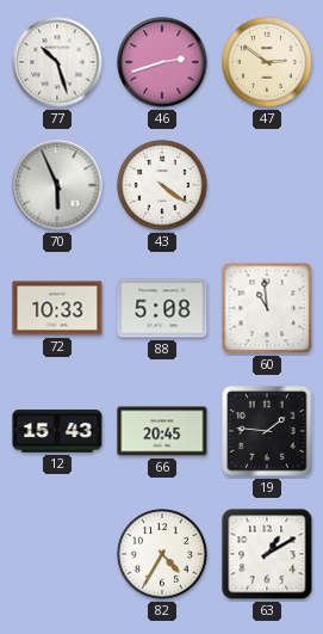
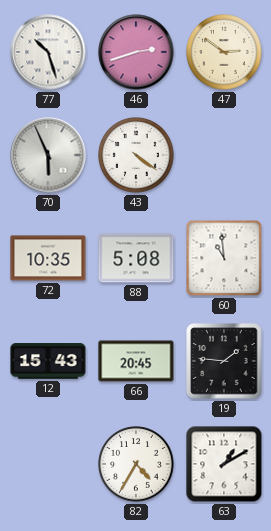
72: 10:33 -> 10:35
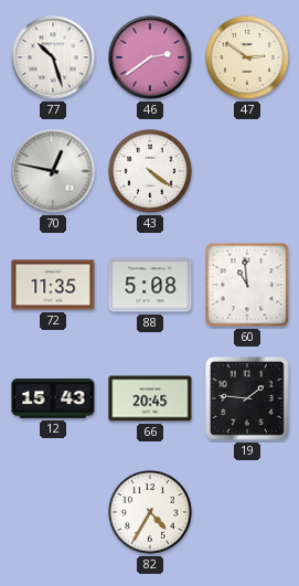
46: 2:42 -> 2:39
70: 5:56 -> 12:47
72: 10:35 -> 11:35
63: 1:10 -> none
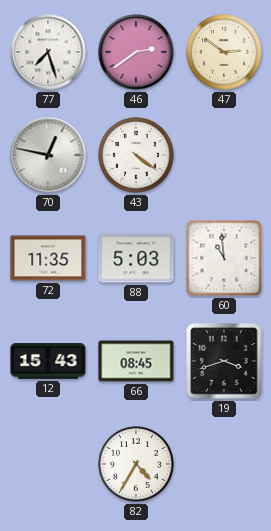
77: 10:27 -> 7:27
88: 5:08 -> 5:03
66: 20:45 -> 08:45
19: 1:46 -> 3:42
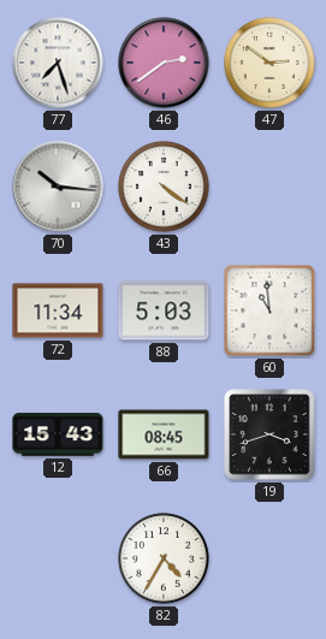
70: 12:47 -> 10:16
72: 11:35 -> 11:34
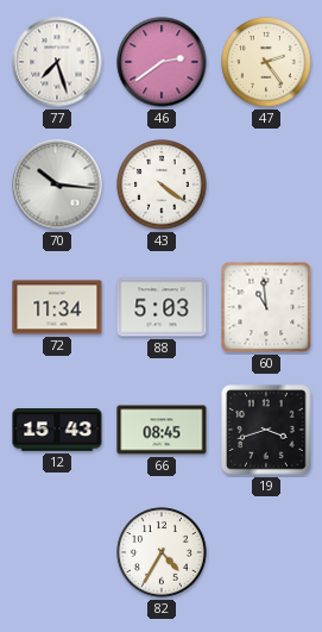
47: 2:51 -> 2:24
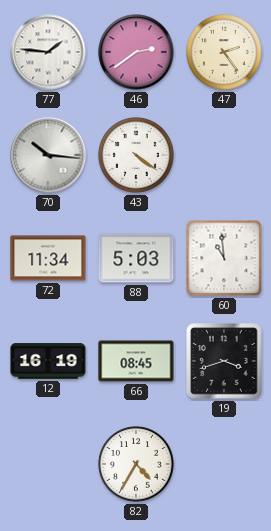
77: 7:27 -> 1:46
12: 15:43 -> 16:19
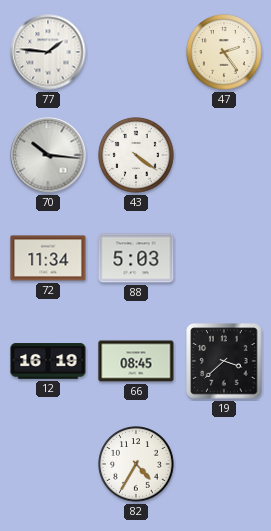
46: 2:39 -> none
60: 10:59 -> none
19: 3:42 -> 3:38
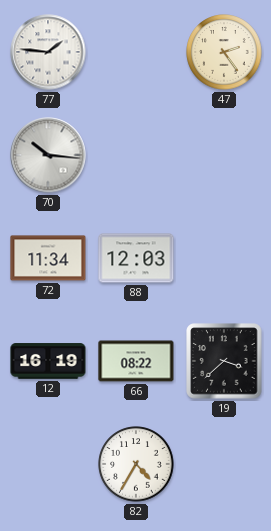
43: 4:21 -> none
88: 5:03 -> 12:03
66: 08:45 -> 08:22
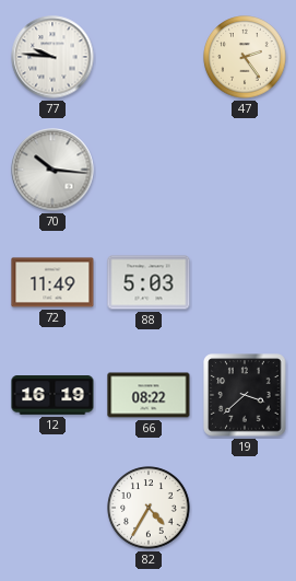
77: 1:46 -> 9:46
72: 11:34 -> 11:49
88: 12:03 -> 5:03
